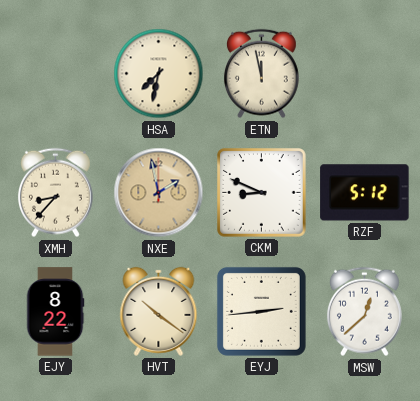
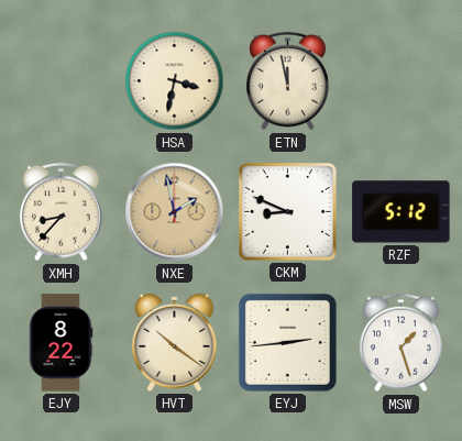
HSA: 7:32 -> 3:32
MSW: 12:38 -> 1:27
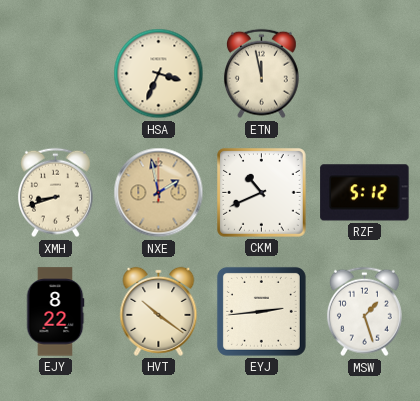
HSA: 3:32 -> 3:34
XMH: 8:37 -> 8:42
CKM: 8:49 -> 10:41
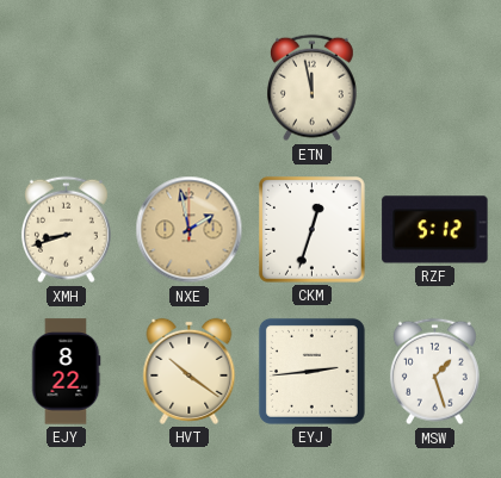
HSA: 3:34 -> none
CKM: 10:41 -> 12:33
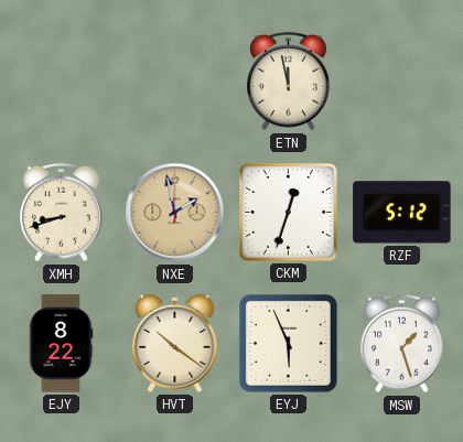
EYJ: 2:44 -> 5:56
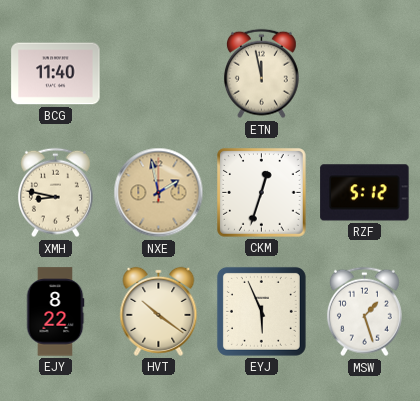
BCG: none -> 11:40
XMH: 8:42 -> 8:47
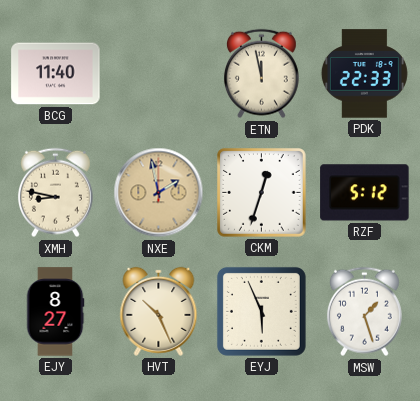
PDK: none -> 22:33
EJY: 8:22 -> 8:27
HVT: 10:21 -> 10:26
